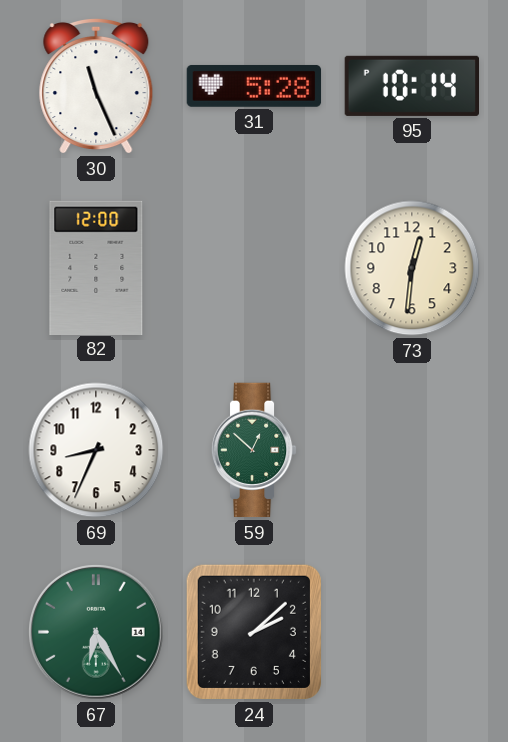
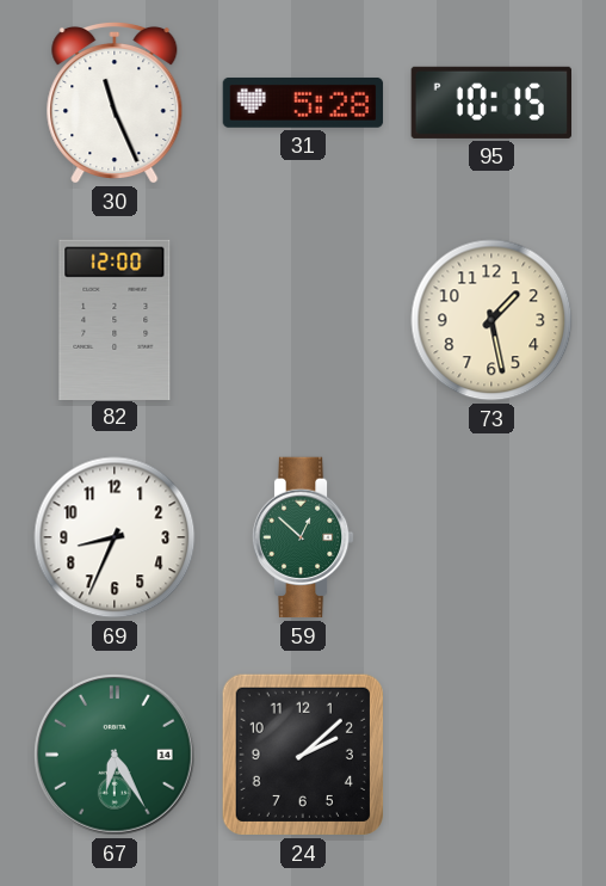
95: 10:14 -> 10:15
73: 12:31 -> 1:28
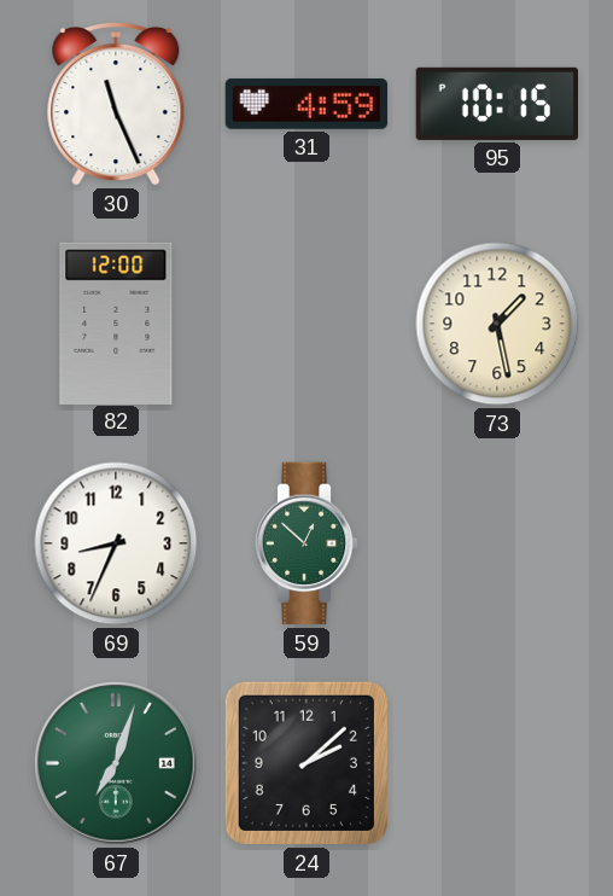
31: 5:28 -> 4:59
67: 6:25 -> 7:03
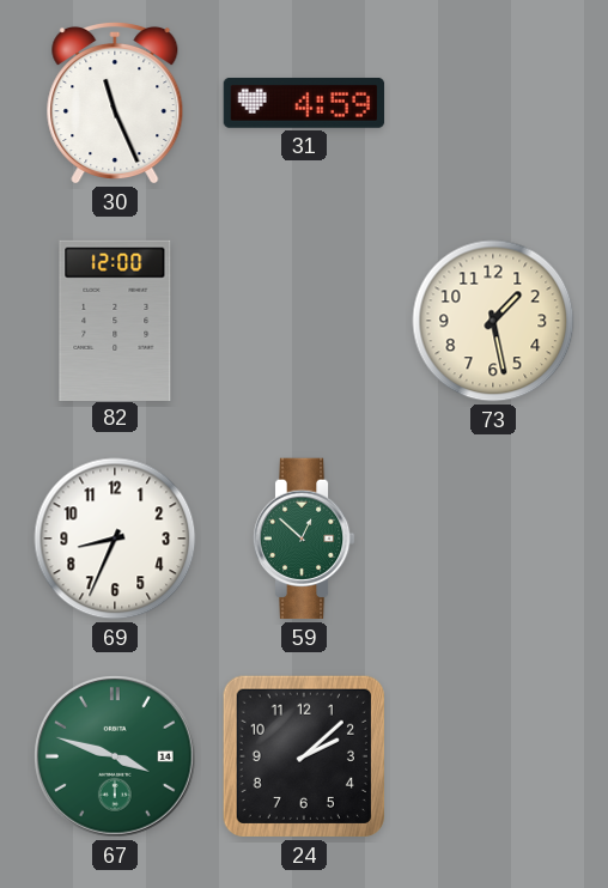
95: 10:15 -> none
67: 7:03 -> 3:48
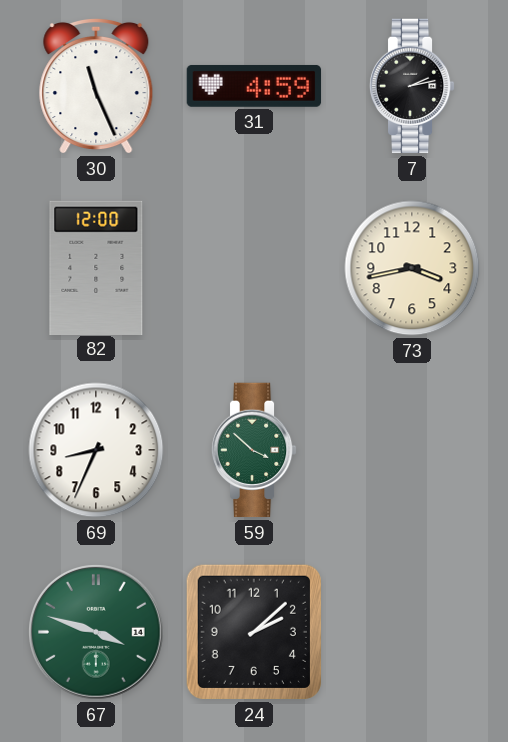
7: none -> 2:13
73: 1:28 -> 3:43
59: 12:52 -> 3:52
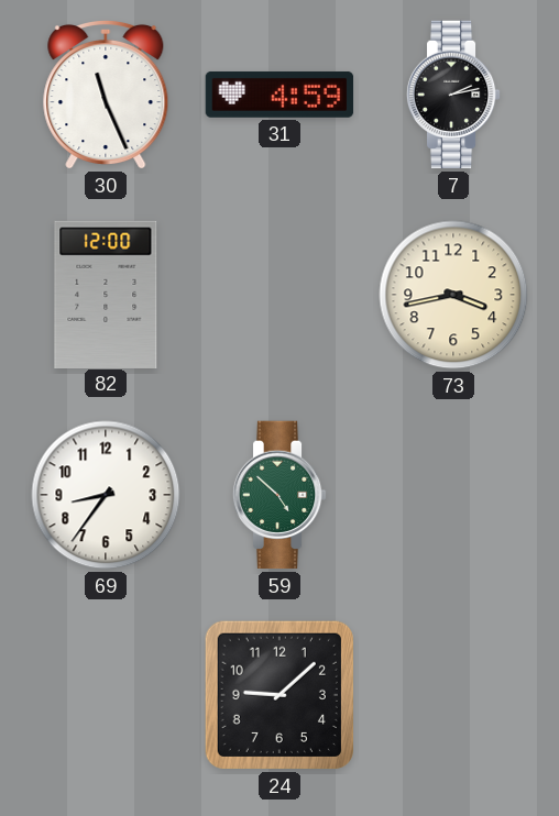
69: 8:34 -> 8:36
59: 3:52 -> 4:52
67: 3:48 -> none
24: 2:08 -> 9:08
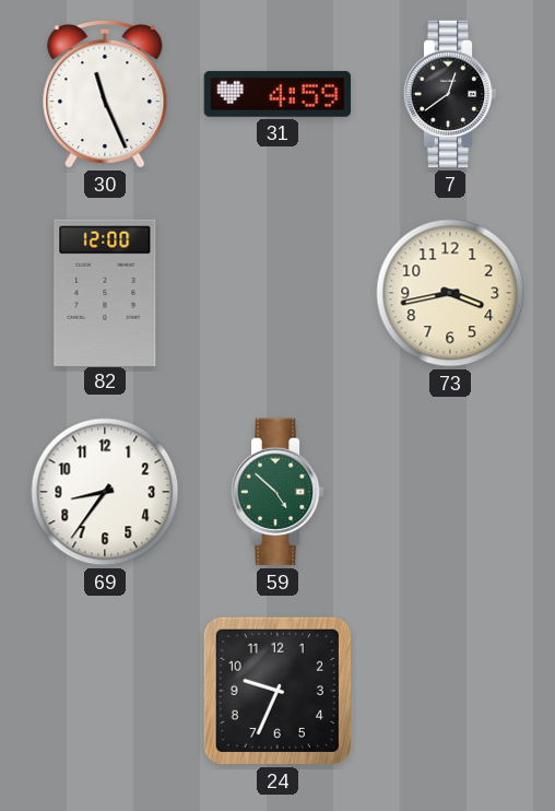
7: 2:13 -> 12:39
24: 9:08 -> 9:34
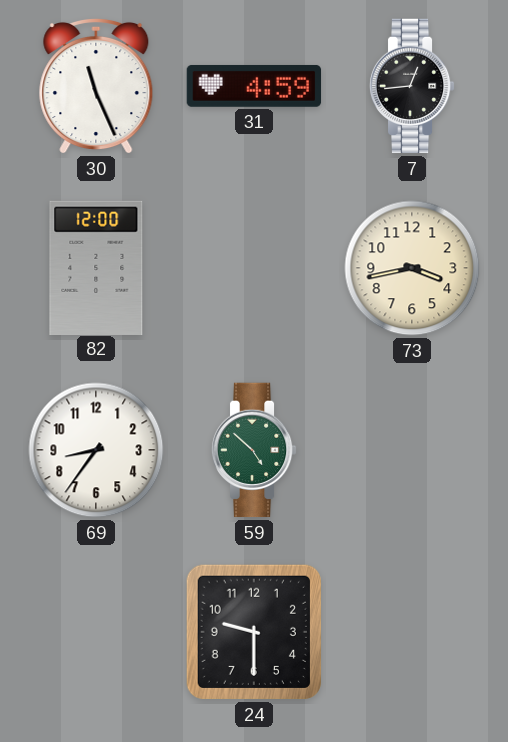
7: 12:39 -> 12:44
24: 9:34 -> 9:30
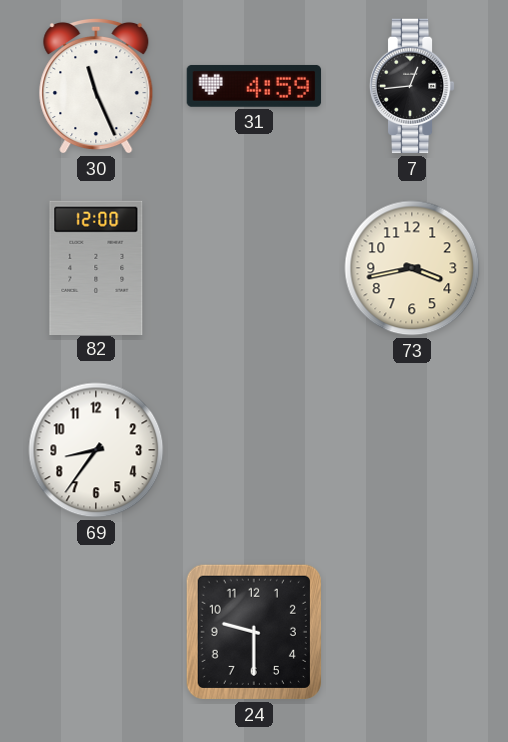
59: 4:52 -> none
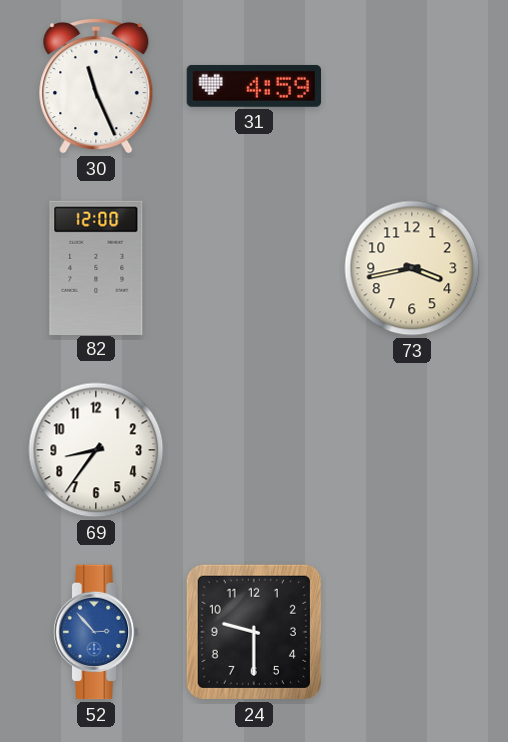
7: 12:44 -> none
52: none -> 2:53
